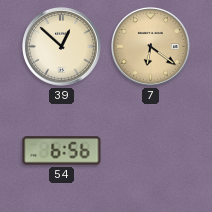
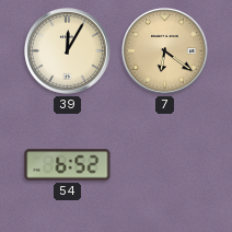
39: 12:52 -> 12:05
54: 6:56 -> 6:52
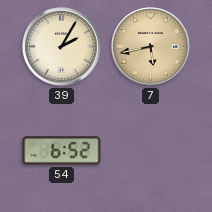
39: 12:05 -> 2:05
7: 6:21 -> 5:43
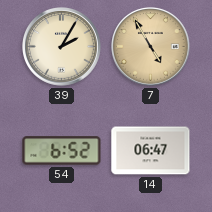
7: 5:43 -> 4:55
14: none -> 06:47
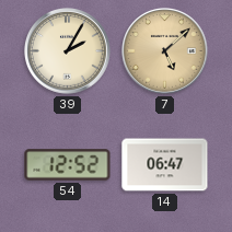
7: 4:55 -> 5:08
54: 6:52 -> 12:52
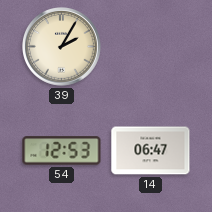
7: 5:08 -> none
54: 12:52 -> 12:53
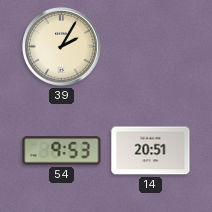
54: 12:53 -> 9:53
14: 06:47 -> 20:51
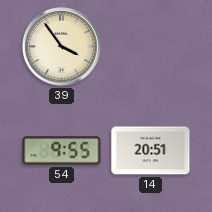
39: 2:05 -> 3:54
54: 9:53 -> 9:55
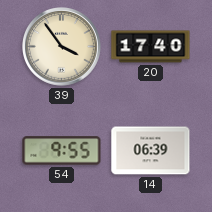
20: none -> 17:40
14: 20:51 -> 06:39
